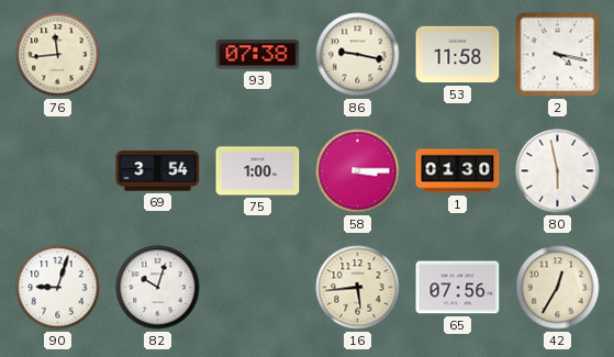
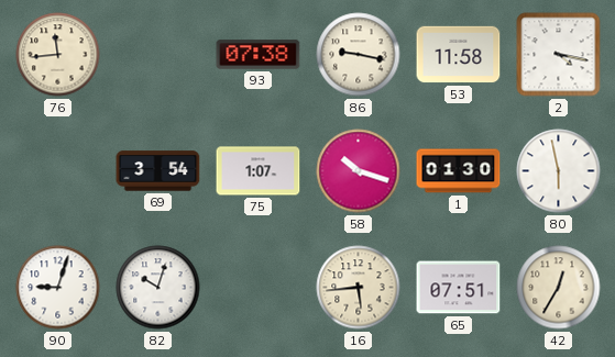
75: 1:00 -> 1:07
58: 3:15 -> 10:18
65: 07:56 -> 07:51
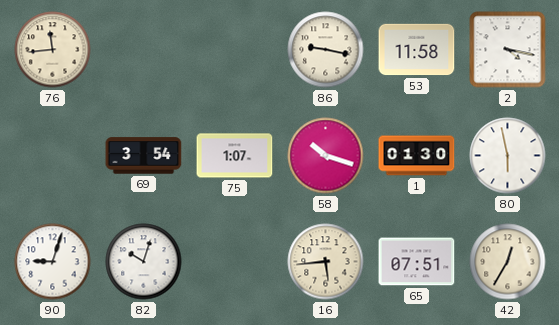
93: 07:38 -> none
